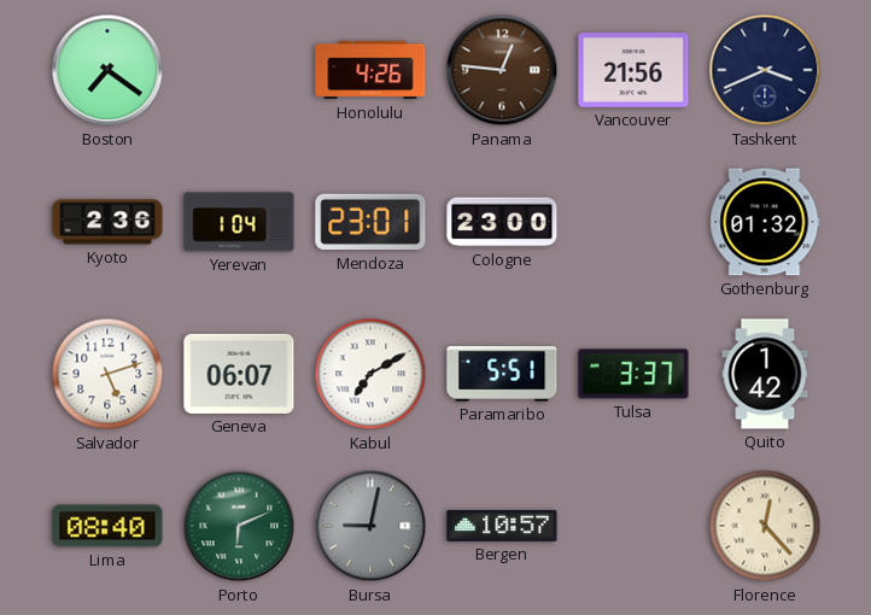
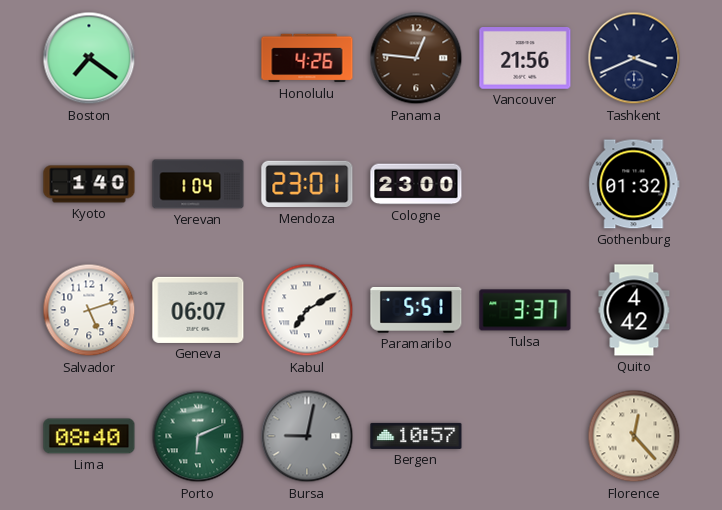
Kyoto: 2:36 -> 1:40
Quito: 1:42 -> 4:42
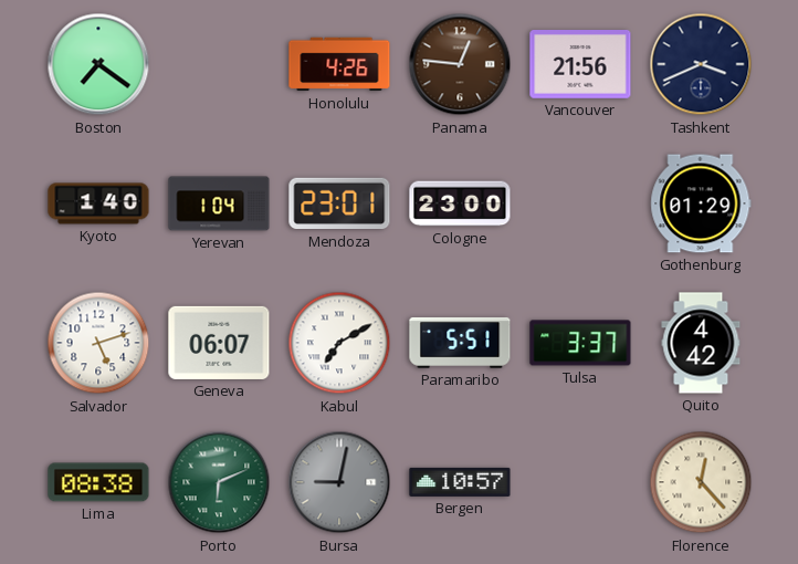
Gothenburg: 01:32 -> 01:29
Lima: 08:40 -> 08:38
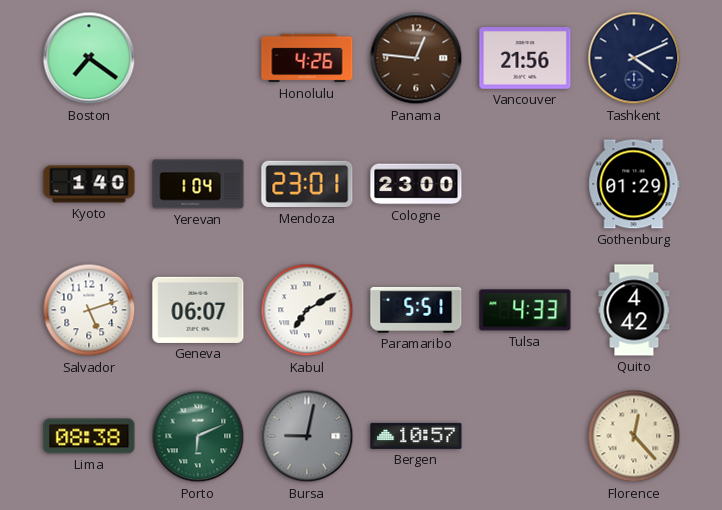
Tashkent: 3:41 -> 4:11
Tulsa: 3:37 -> 4:33
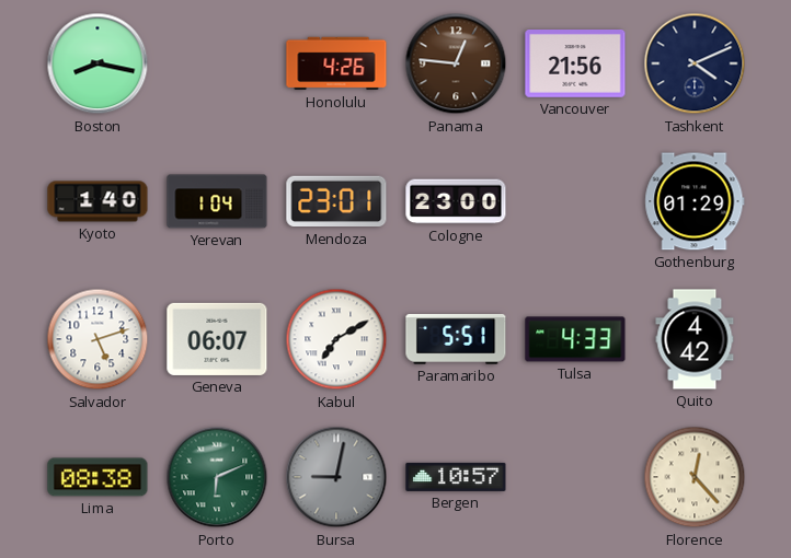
Boston: 7:21 -> 8:17
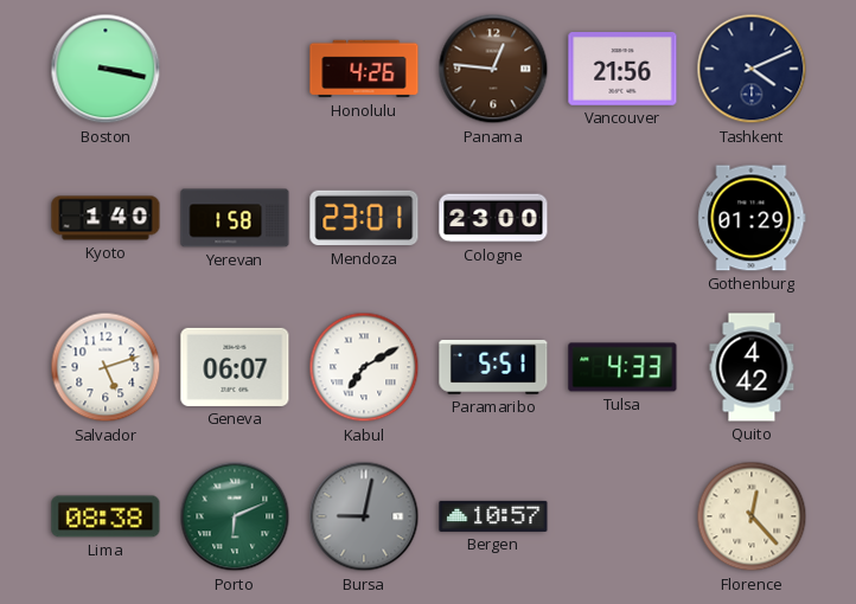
Boston: 8:17 -> 3:17
Yerevan: 1:04 -> 1:58
